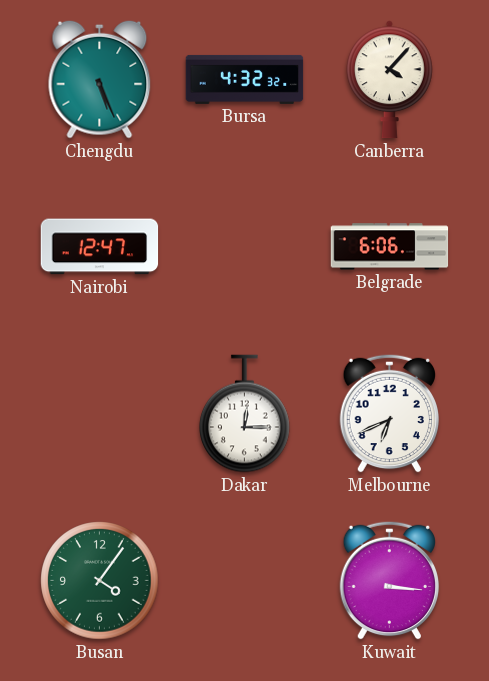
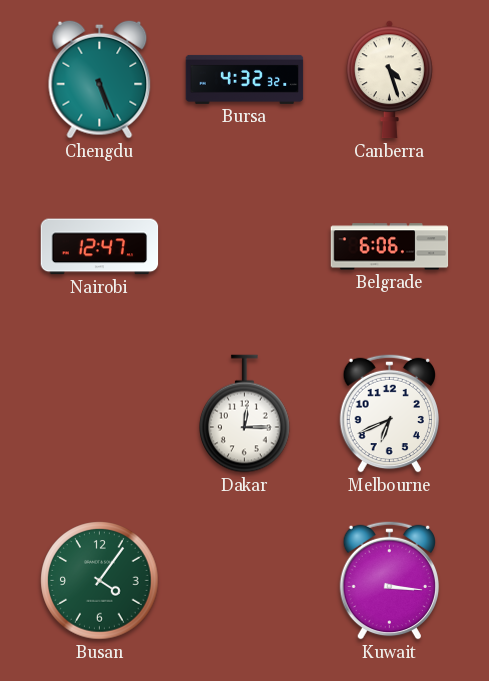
Canberra: 4:07 -> 4:27
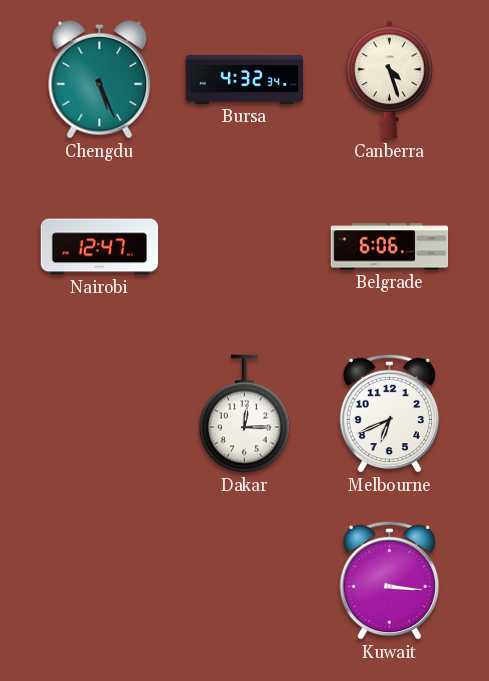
Bursa: 4:32:32 -> 4:32:34
Busan: 4:06 -> none
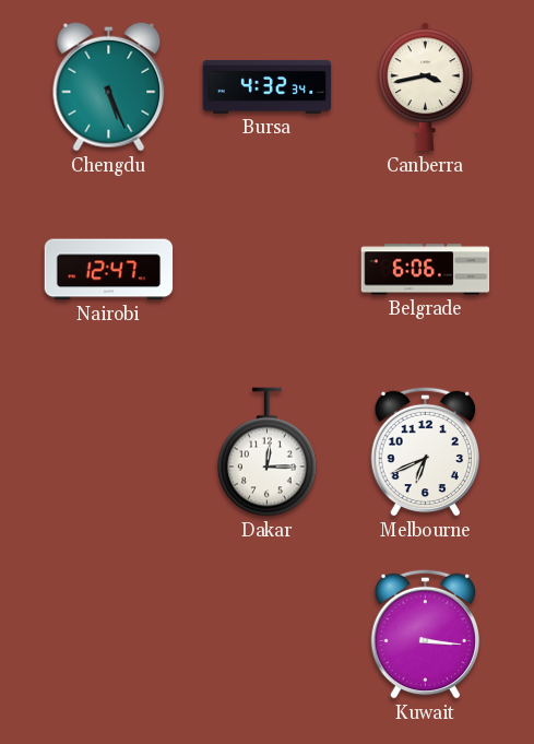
Canberra: 4:27 -> 3:43
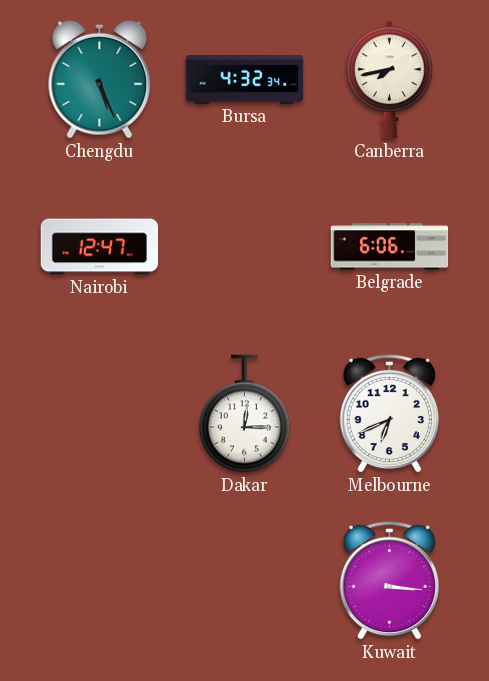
Canberra: 3:43 -> 7:43
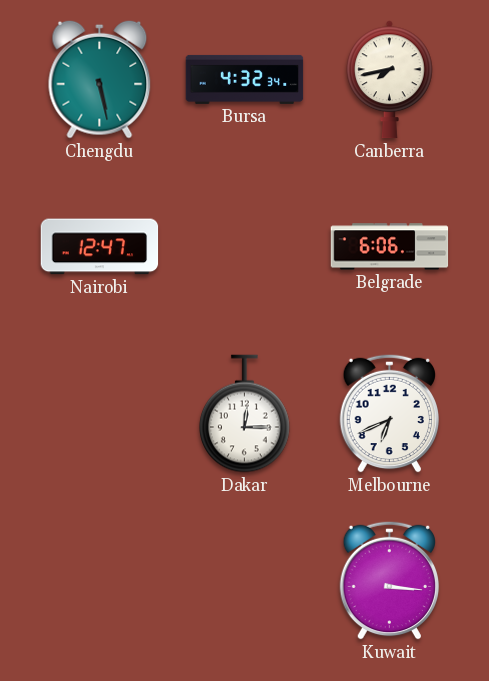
Chengdu: 5:26 -> 5:28
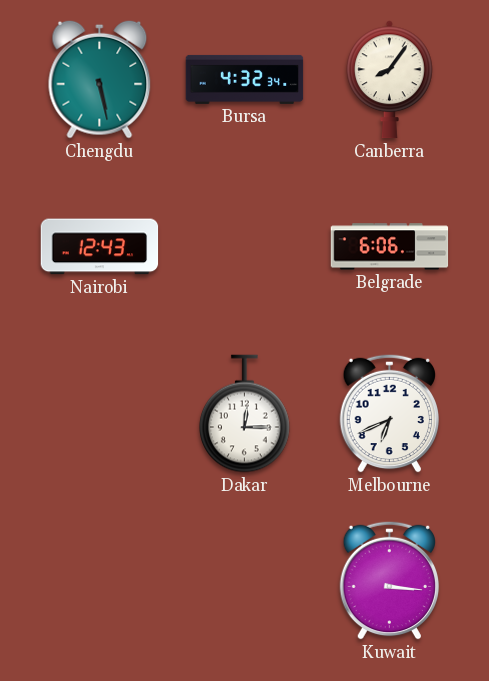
Canberra: 7:43 -> 8:06
Nairobi: 12:47 -> 12:43
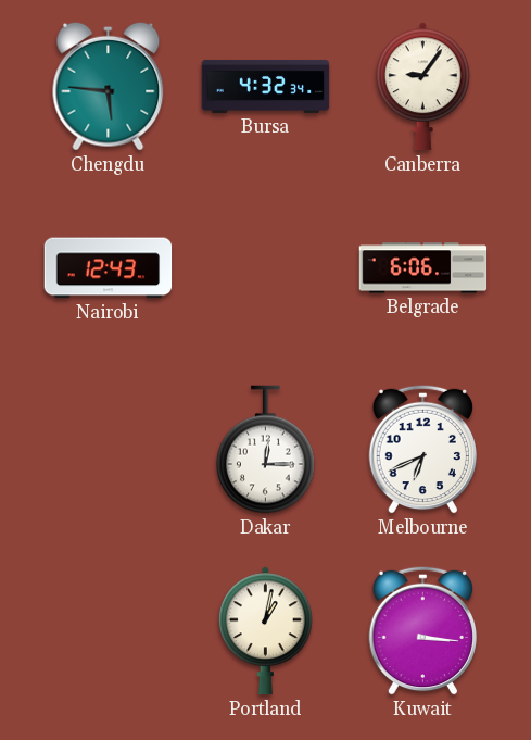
Chengdu: 5:28 -> 5:46
Canberra: 8:06 -> 9:06
Portland: none -> 1:02
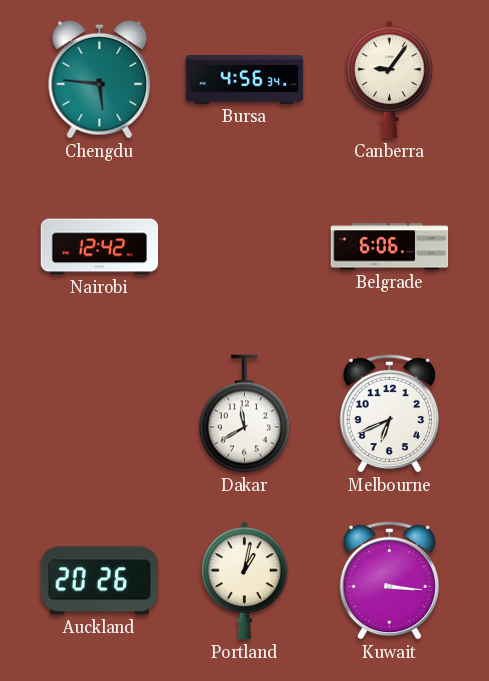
Bursa: 4:32 -> 4:56
Nairobi: 12:43 -> 12:42
Dakar: 12:15 -> 11:40
Auckland: none -> 20:26
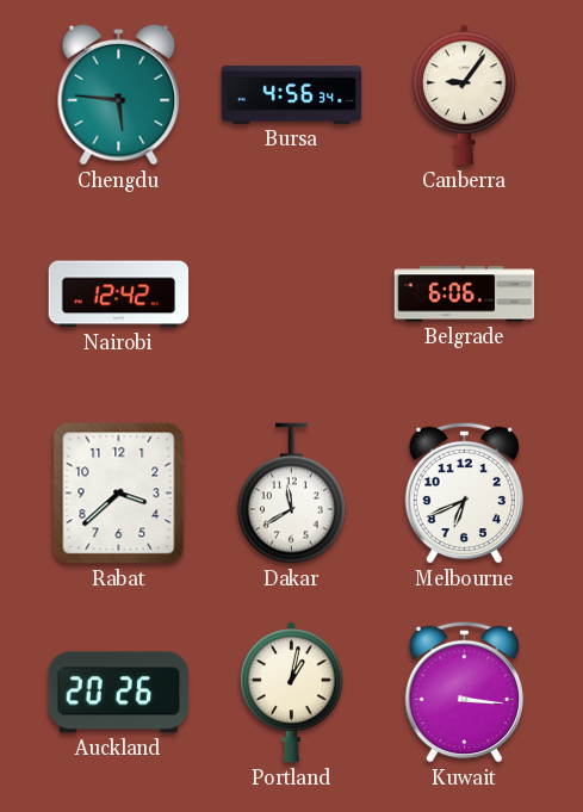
Rabat: none -> 3:38
